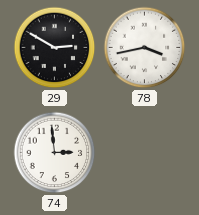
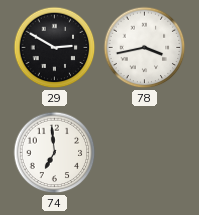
74: 2:59 -> 6:59
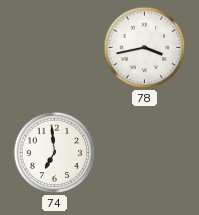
29: 2:50 -> none
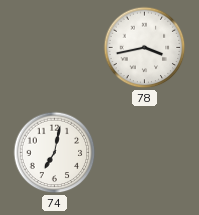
74: 6:59 -> 7:02
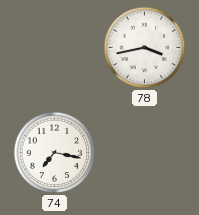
74: 7:02 -> 7:17
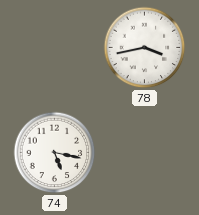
74: 7:17 -> 5:17
